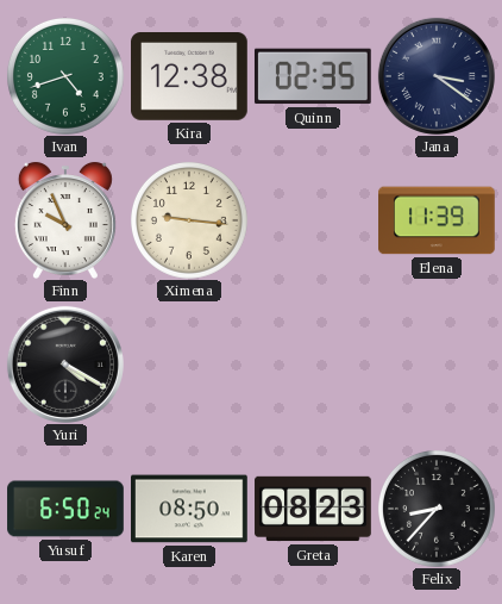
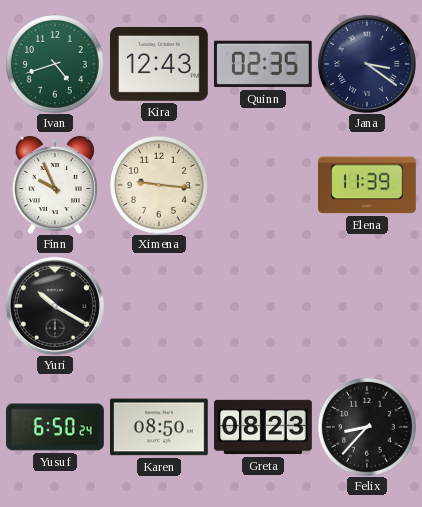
Kira: 12:38 -> 12:43
Yuri: 4:20 -> 10:20
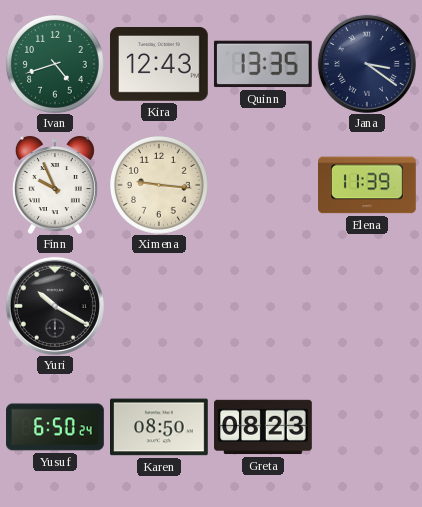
Quinn: 02:35 -> 13:35
Felix: 8:37 -> none
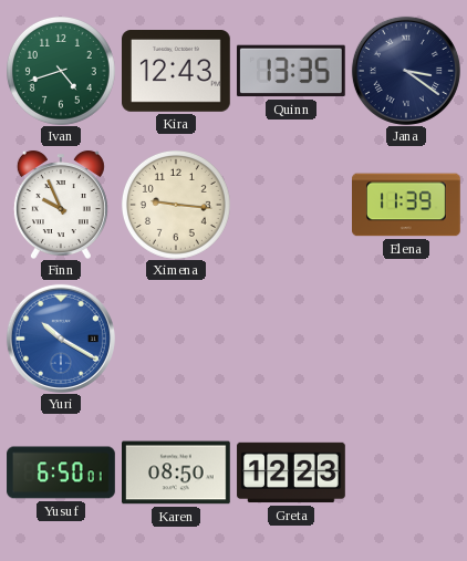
Yuri dial: black -> blue
Yusuf: 6:50:24 -> 6:50:01
Greta: 08:23 -> 12:23
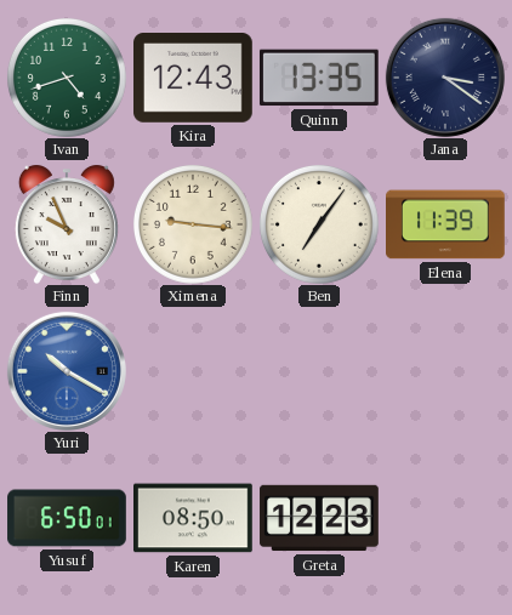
Ben: none -> 7:06
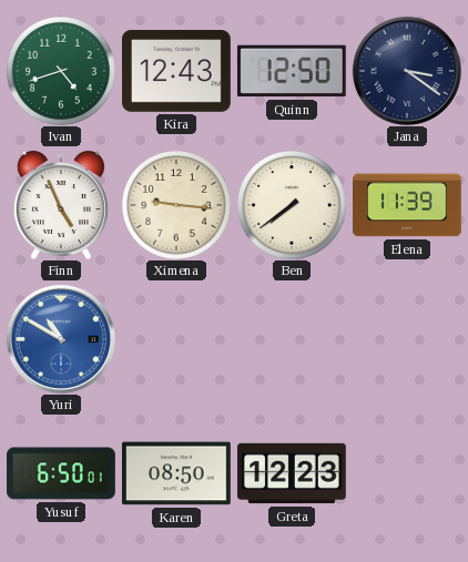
Quinn: 13:35 -> 12:50
Finn: 9:56 -> 4:56
Ben: 7:06 -> 7:39
Yuri: 10:20 -> 10:50
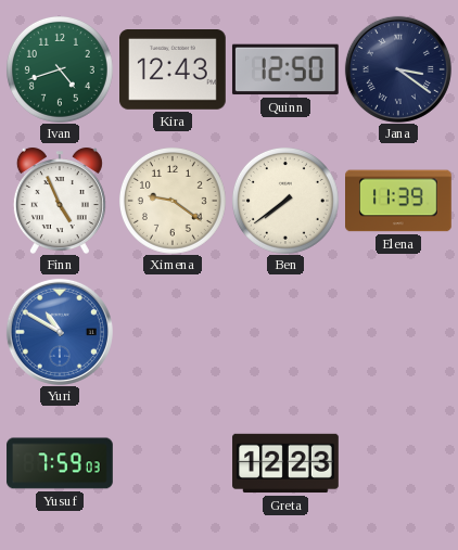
Ximena: 9:16 -> 9:21
Yusuf: 6:50 -> 7:59
Karen: 08:50 -> none
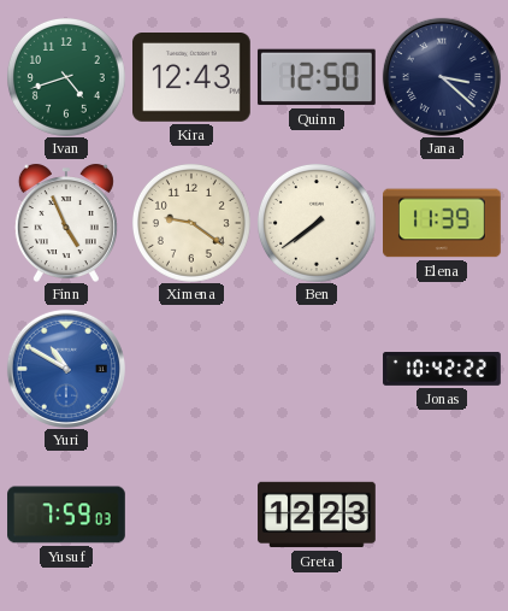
Jana: 3:21 -> 3:22
Jonas: none -> 10:42
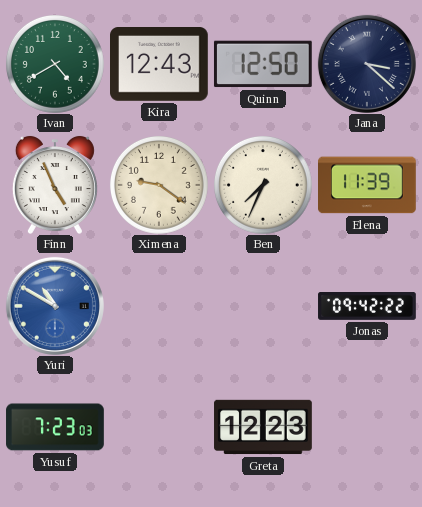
Ivan: 4:42 -> 4:40
Ben: 7:39 -> 7:34
Jonas: 10:42 -> 09:42
Yusuf: 7:59 -> 7:23
